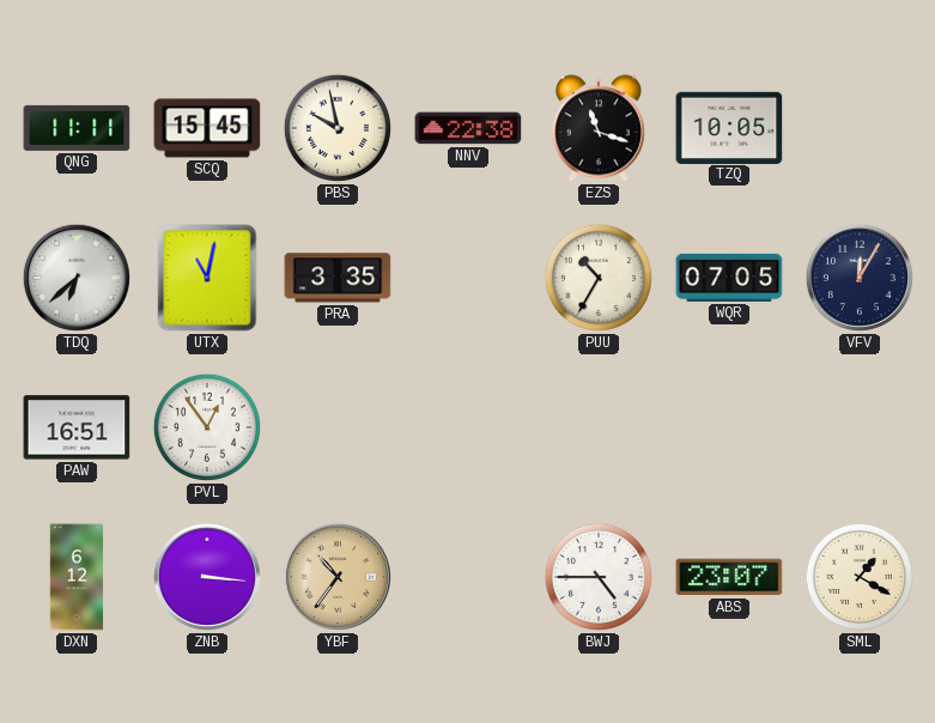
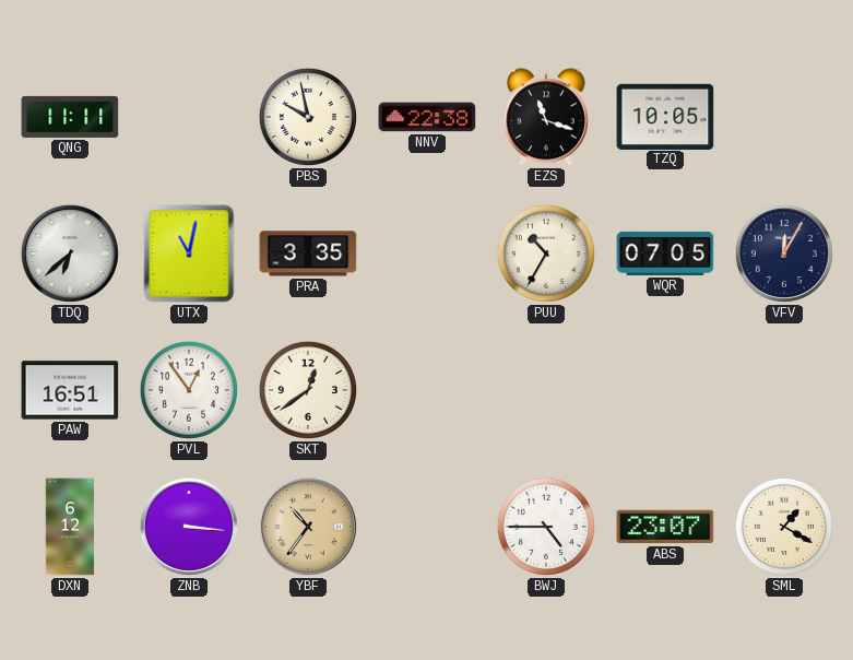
SCQ: 15:45 -> none
SKT: none -> 12:39
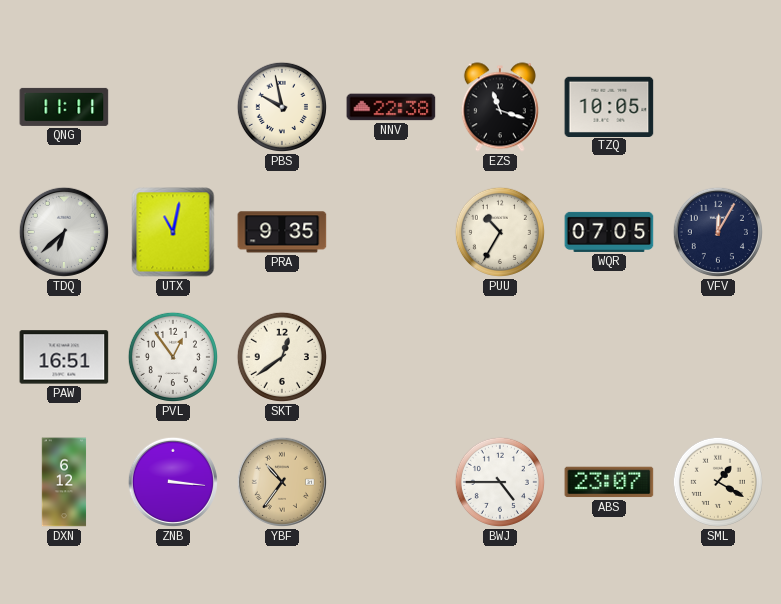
PRA: 3:35 -> 9:35
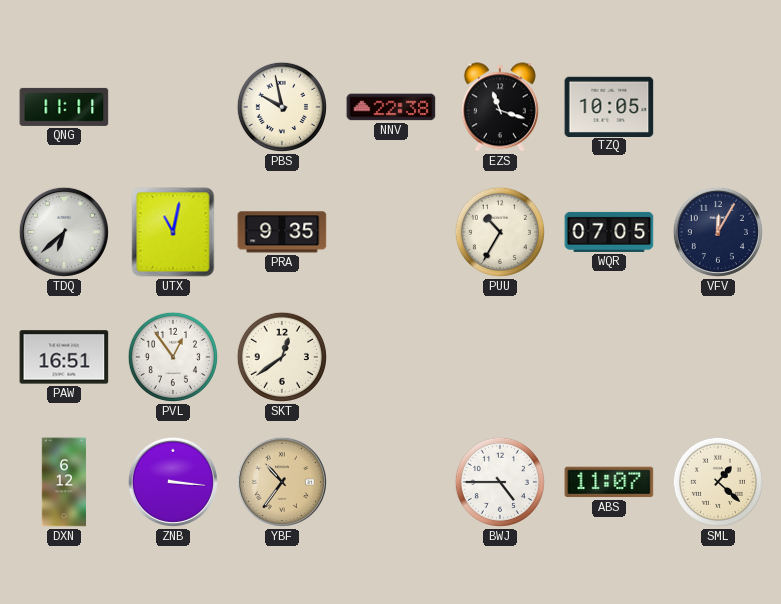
ABS: 23:07 -> 11:07
SML: 1:20 -> 1:22
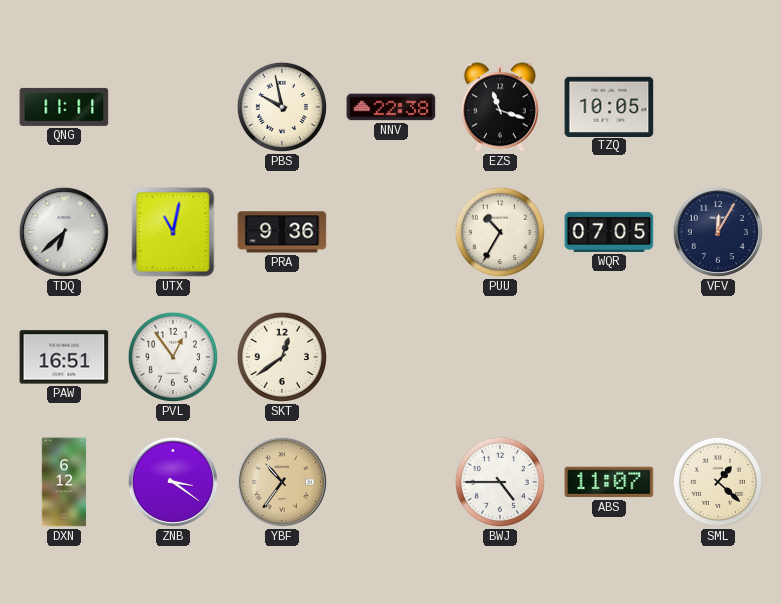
PRA: 9:35 -> 9:36
ZNB: 3:16 -> 3:21
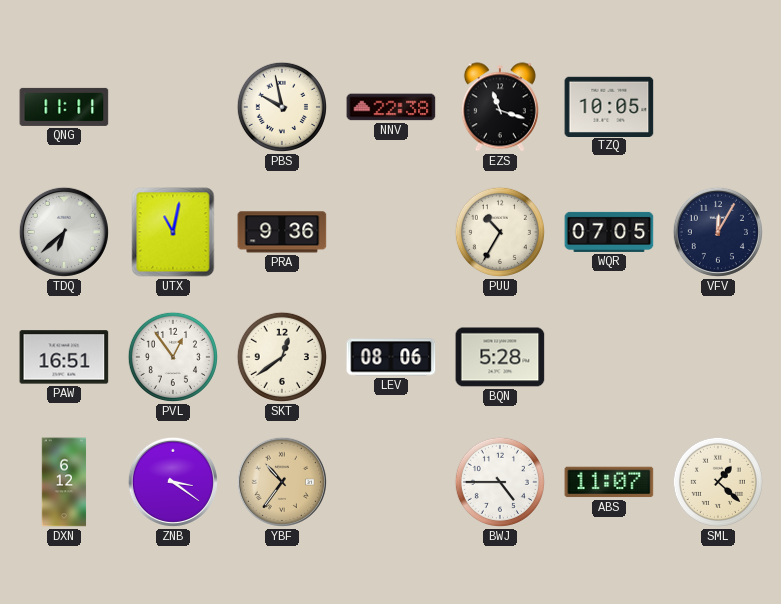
LEV: none -> 08:06
BQN: none -> 5:28
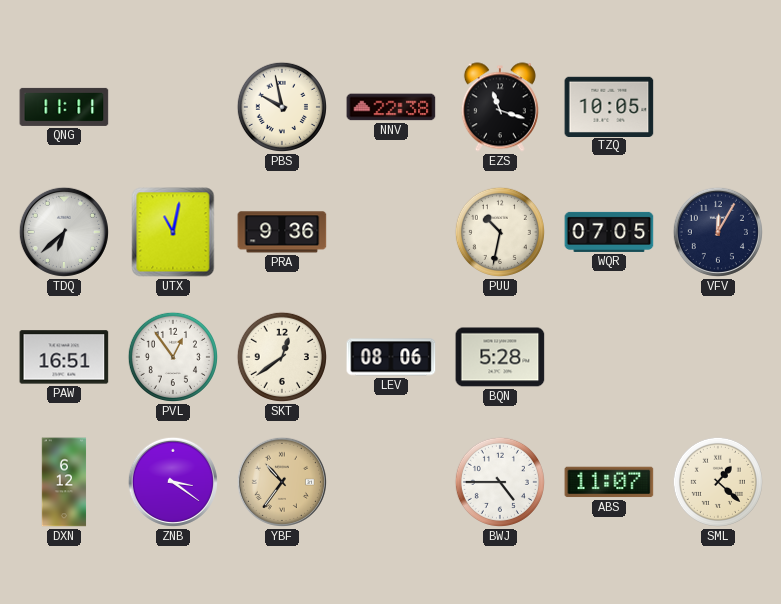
PUU: 10:35 -> 10:32
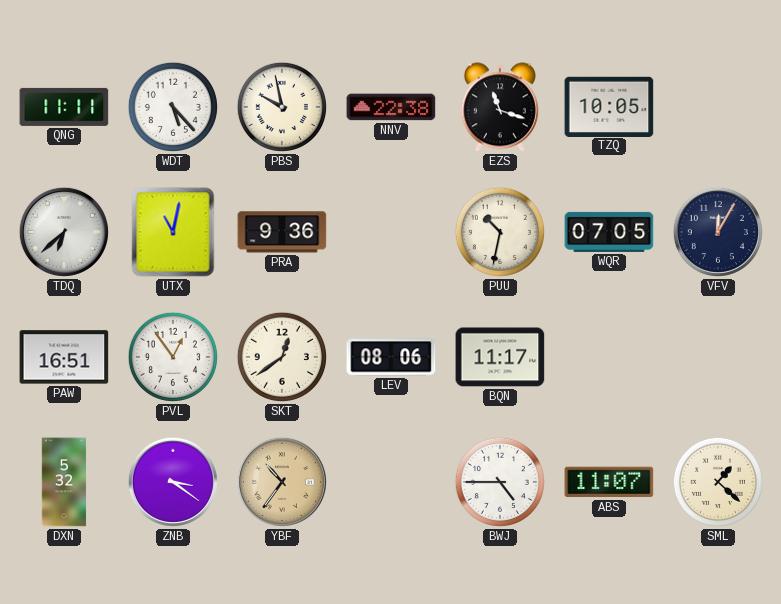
WDT: none -> 5:23
BQN: 5:28 -> 11:17
DXN: 6:12 -> 5:32
